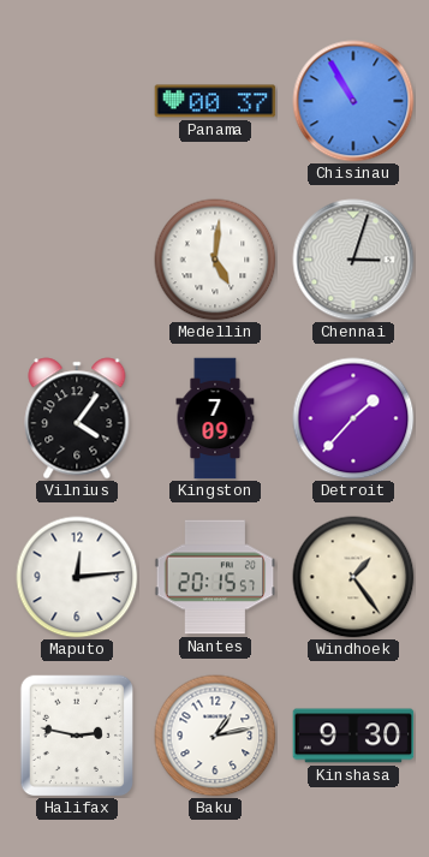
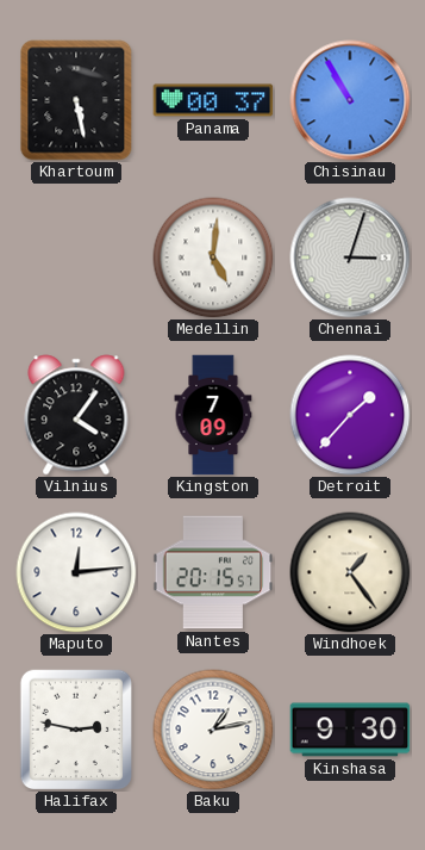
Khartoum: none -> 5:28
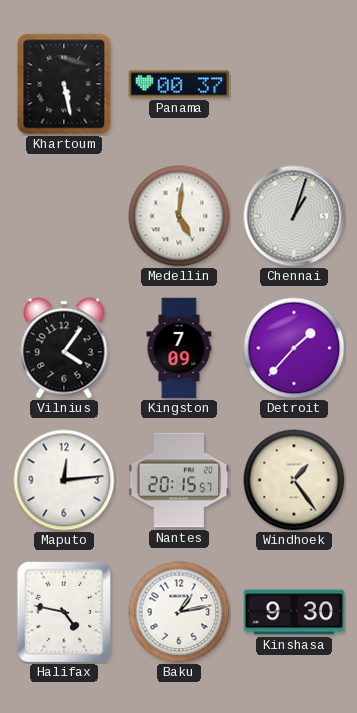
Chisinau: 10:55 -> none
Chennai: 3:03 -> 1:03
Halifax: 2:47 -> 4:47
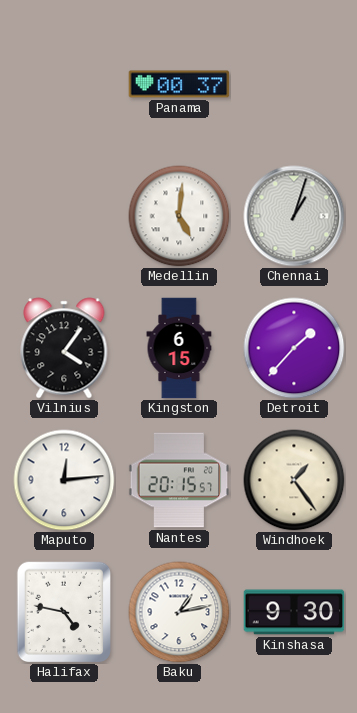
Khartoum: 5:28 -> none
Kingston: 7:09 -> 6:15
